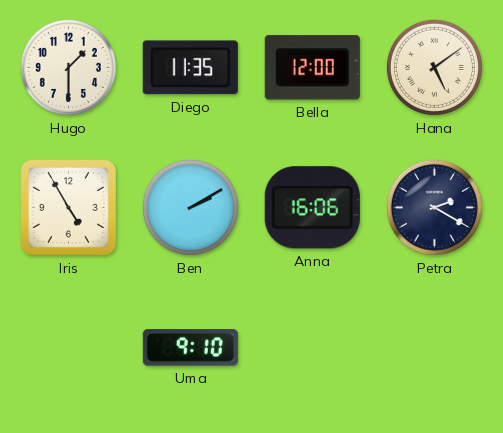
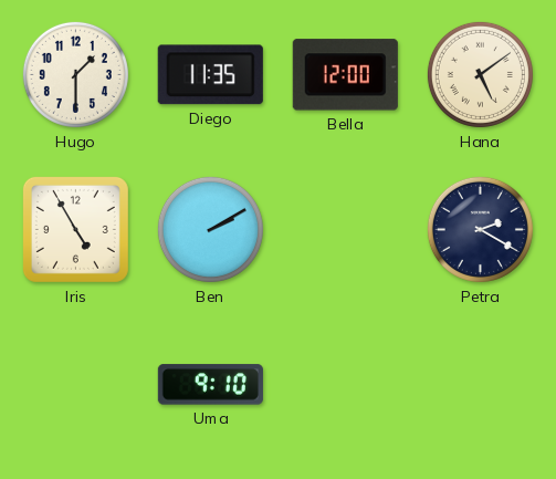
Anna: 16:06 -> none
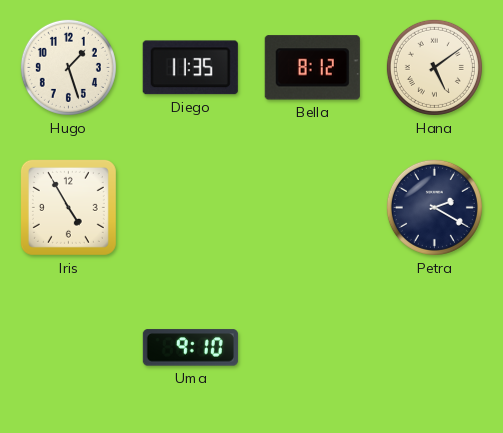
Hugo: 1:30 -> 1:27
Bella: 12:00 -> 8:12
Ben: 2:10 -> none
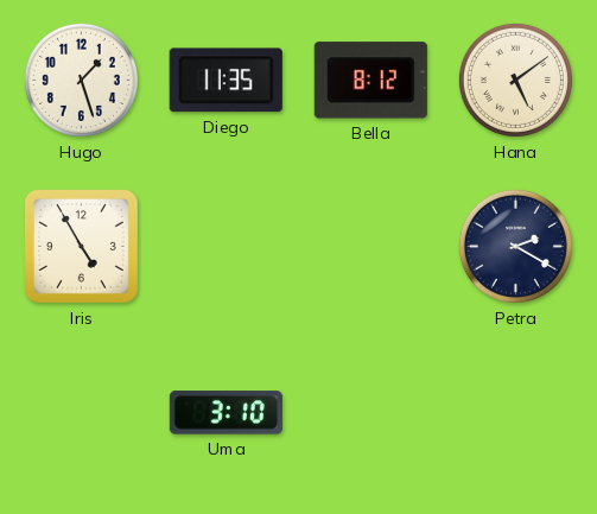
Uma: 9:10 -> 3:10
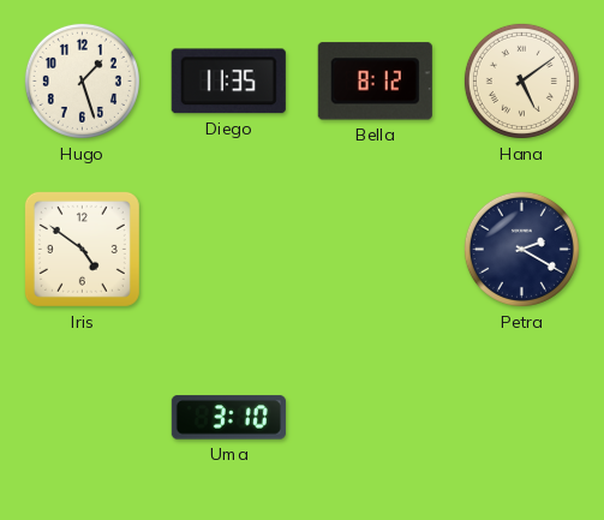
Iris: 4:55 -> 4:51
